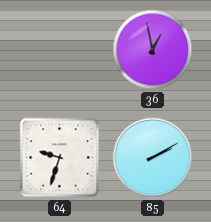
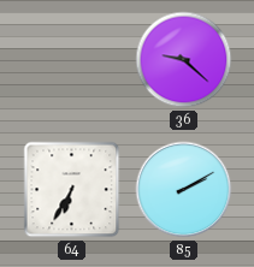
36: 12:58 -> 9:22
64: 9:33 -> 6:35
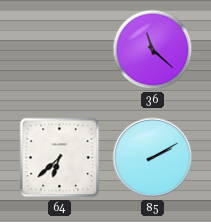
36: 9:22 -> 11:22
64: 6:35 -> 6:38
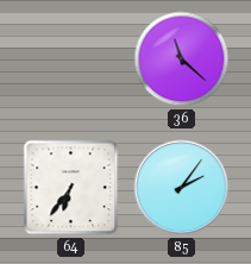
64: 6:38 -> 6:36
85: 2:10 -> 2:06
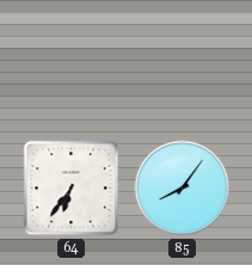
36: 11:22 -> none
85: 2:06 -> 8:06
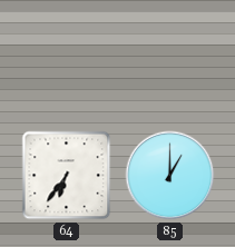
85: 8:06 -> 1:00
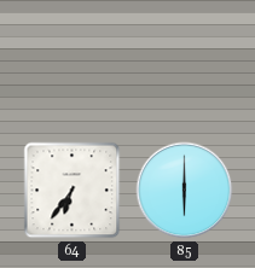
85: 1:00 -> 6:00
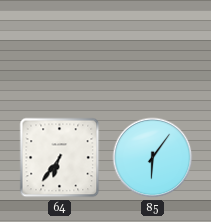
85: 6:00 -> 6:06
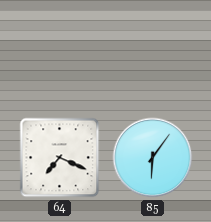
64: 6:36 -> 7:19
